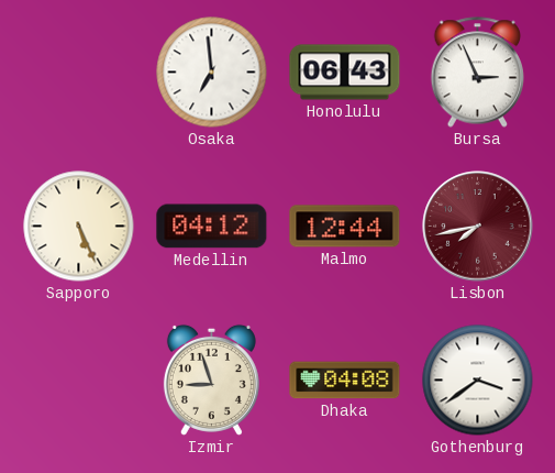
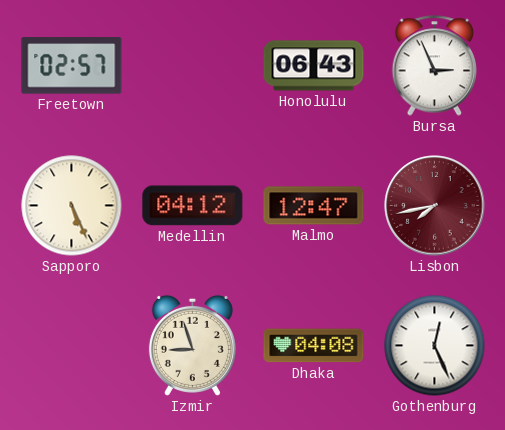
Freetown: none -> 02:57
Osaka: 6:59 -> none
Malmo: 12:44 -> 12:47
Gothenburg: 3:39 -> 12:26
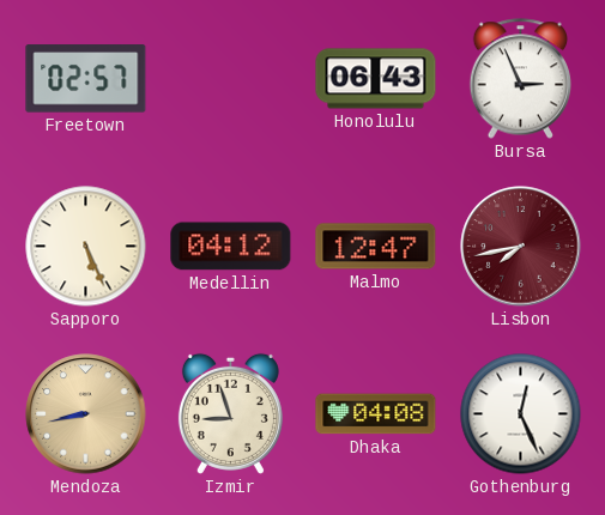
Mendoza: none -> 8:43
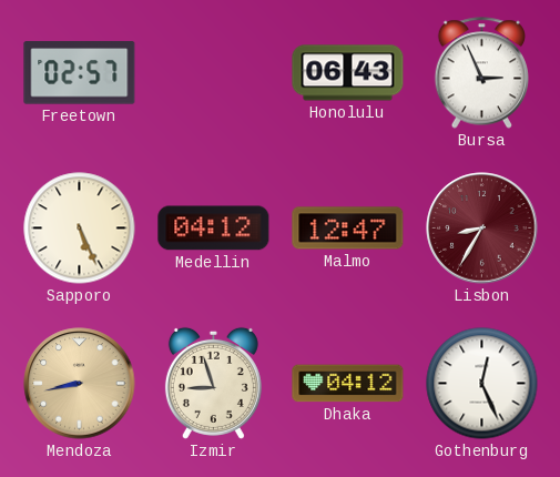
Lisbon: 7:43 -> 8:35
Dhaka: 04:08 -> 04:12
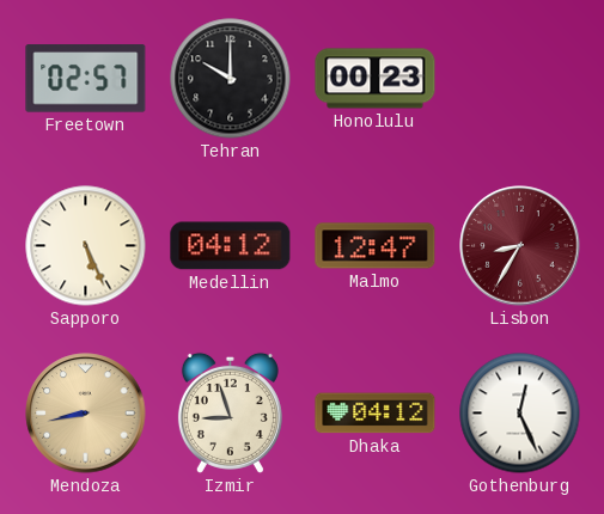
Tehran: none -> 10:00
Honolulu: 06:43 -> 00:23
Bursa: 2:56 -> none
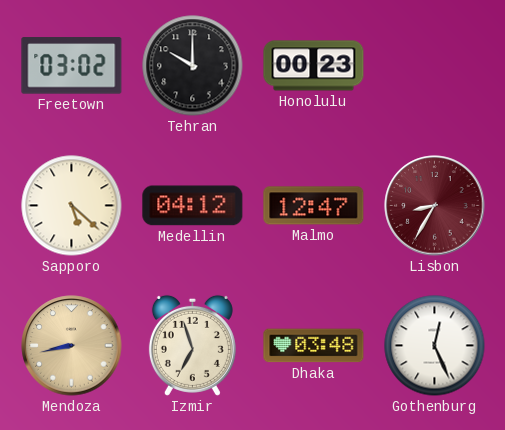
Freetown: 02:57 -> 03:02
Sapporo: 5:26 -> 5:22
Izmir: 8:57 -> 6:57
Dhaka: 04:12 -> 03:48
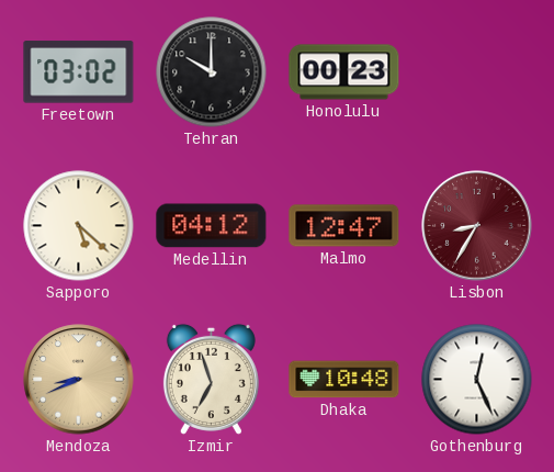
Mendoza: 8:43 -> 8:41
Dhaka: 03:48 -> 10:48
